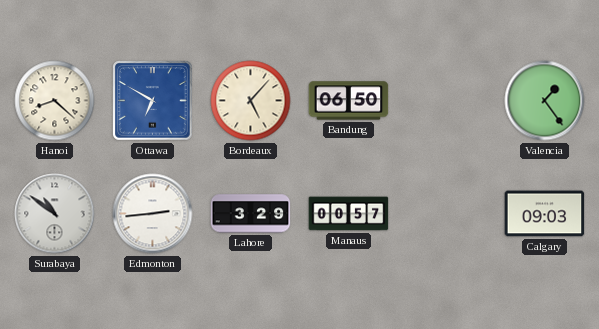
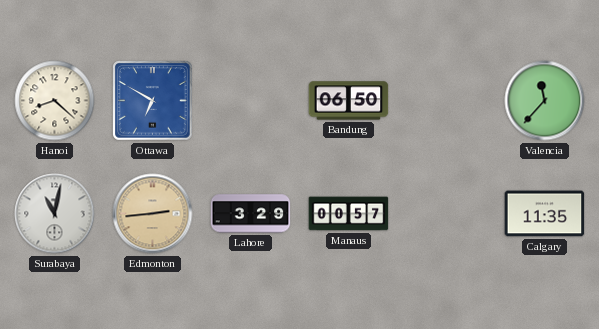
Bordeaux: 5:07 -> none
Valencia: 1:24 -> 11:37
Surabaya: 10:51 -> 11:02
Edmonton dial: white -> champagne
Calgary: 09:03 -> 11:35
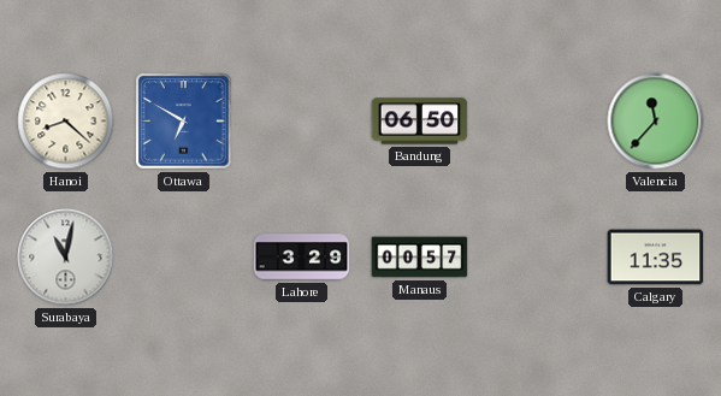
Edmonton: 2:44 -> none
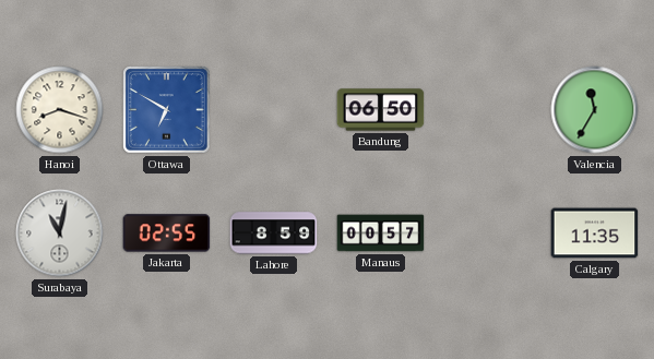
Hanoi: 8:22 -> 8:18
Valencia: 11:37 -> 11:35
Jakarta: none -> 02:55
Lahore: 3:29 -> 8:59
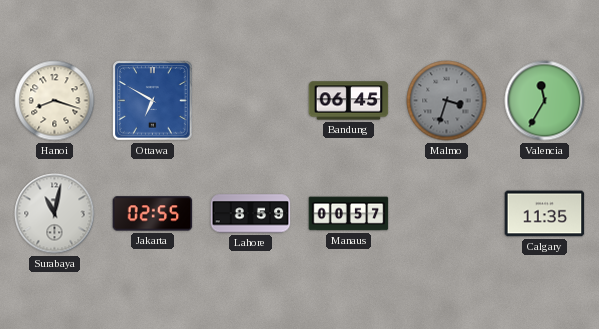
Bandung: 06:50 -> 06:45
Malmo: none -> 3:33
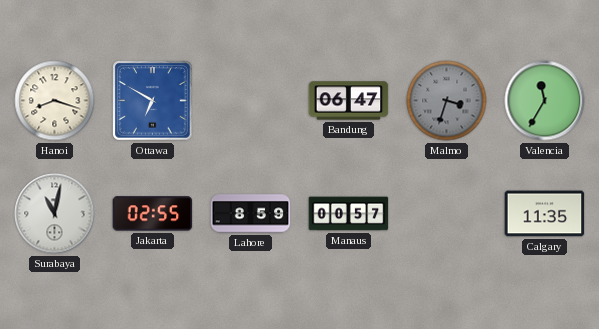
Bandung: 06:45 -> 06:47
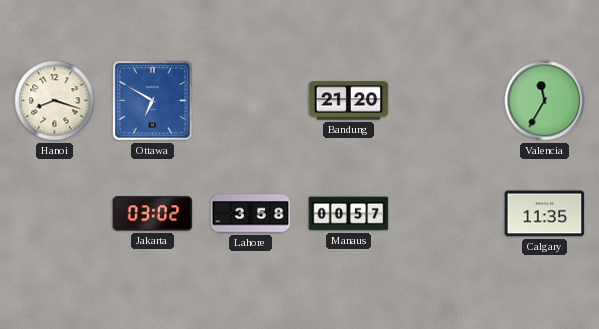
Bandung: 06:47 -> 21:20
Malmo: 3:33 -> none
Surabaya: 11:02 -> none
Jakarta: 02:55 -> 03:02
Lahore: 8:59 -> 3:58
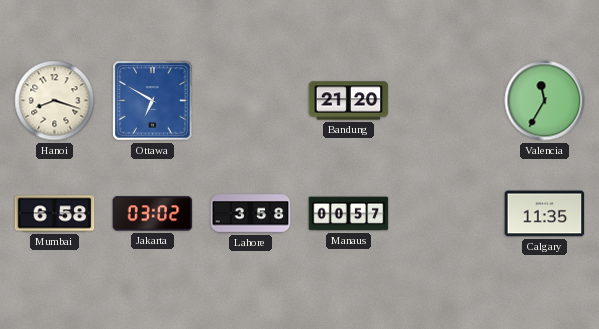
Mumbai: none -> 6:58
